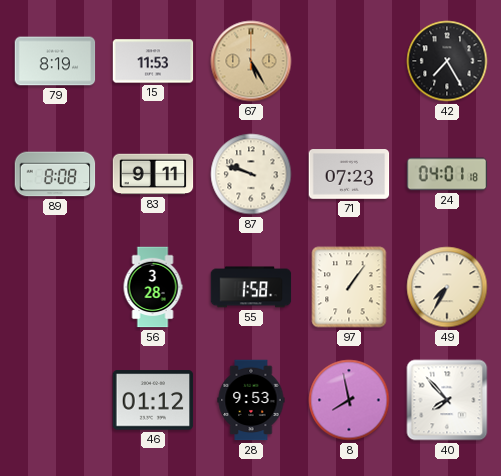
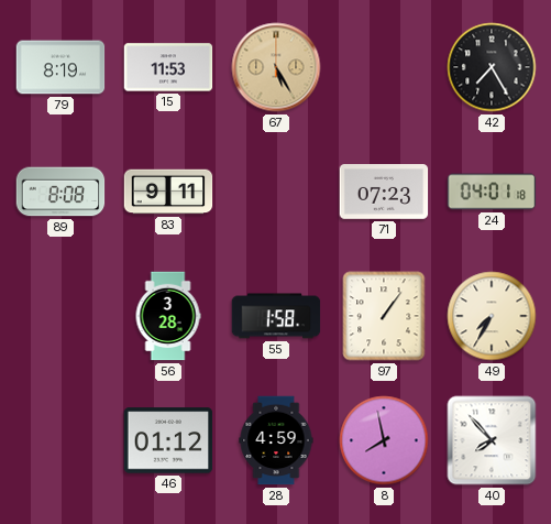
87: 9:48 -> none
28: 9:53 -> 4:59
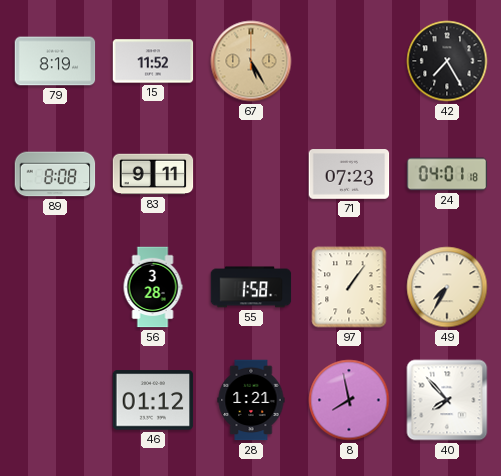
15: 11:53 -> 11:52
28: 4:59 -> 1:21
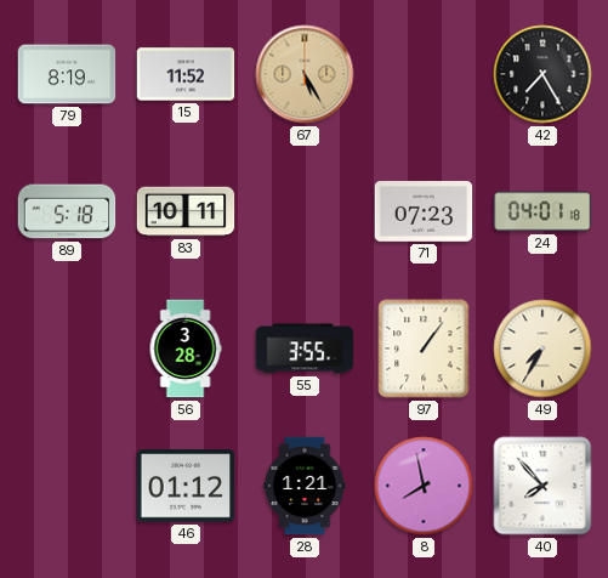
89: 8:08 -> 5:18
83: 9:11 -> 10:11
55: 1:58 -> 3:55
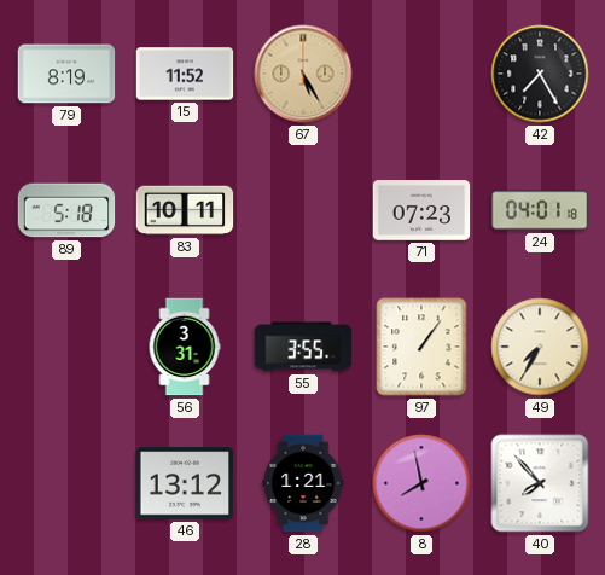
56: 3:28 -> 3:31
46: 01:12 -> 13:12
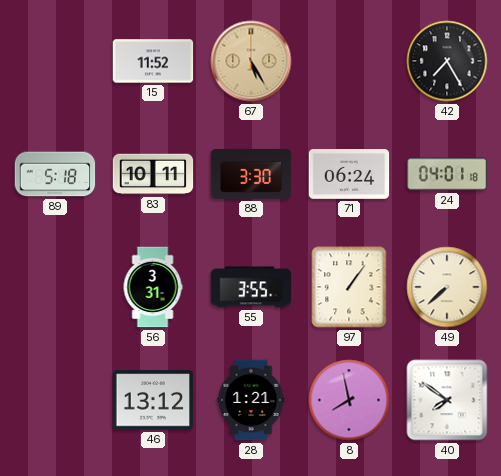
79: 8:19 -> none
88: none -> 3:30
71: 07:23 -> 06:24
49: 7:35 -> 7:38
40: 7:53 -> 7:51
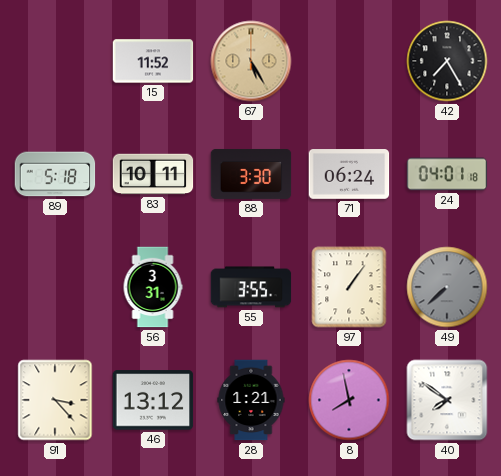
49 dial: cream -> grey
91: none -> 3:23
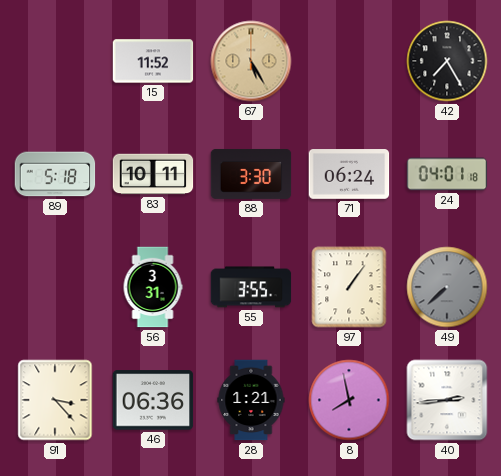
46: 13:12 -> 06:36
40: 7:51 -> 2:44
